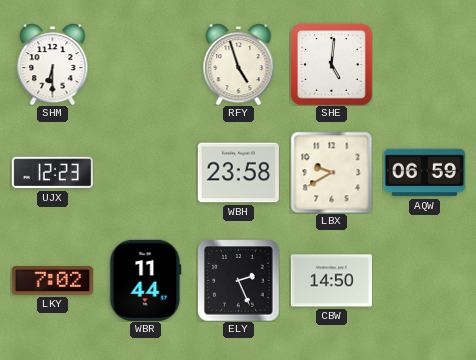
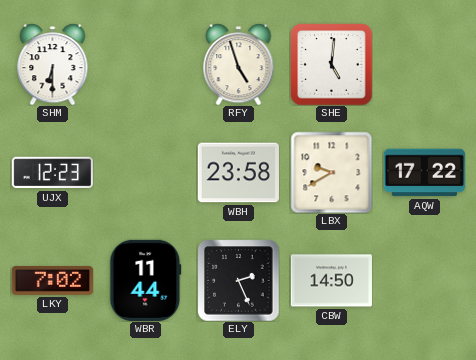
AQW: 06:59 -> 17:22
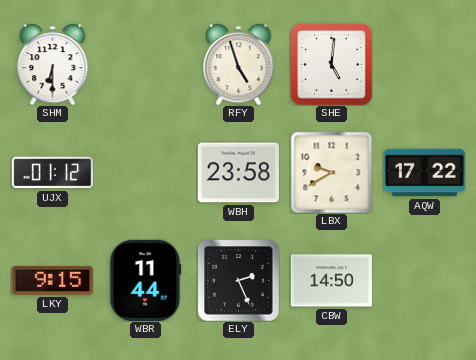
UJX: 12:23 -> 01:12
LKY: 7:02 -> 9:15
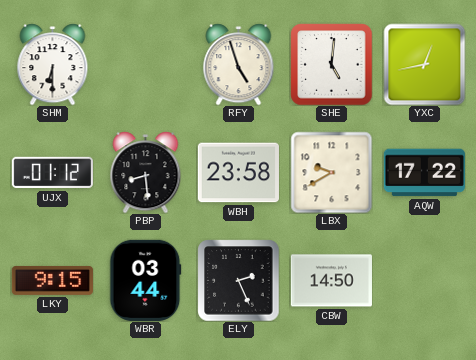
YXC: none -> 12:43
PBP: none -> 8:29
WBR: 11:44 -> 03:44
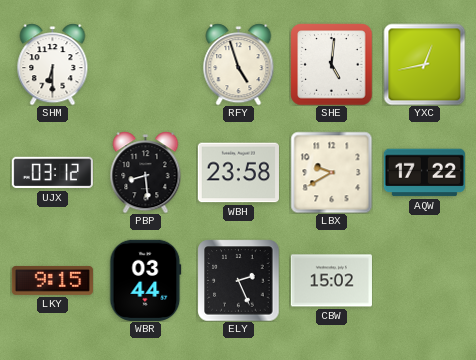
UJX: 01:12 -> 03:12
CBW: 14:50 -> 15:02
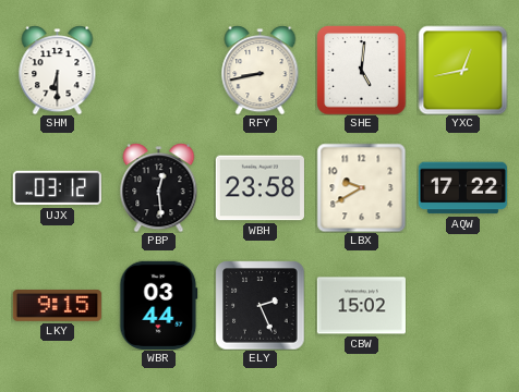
RFY: 4:57 -> 8:43
PBP: 8:29 -> 12:29
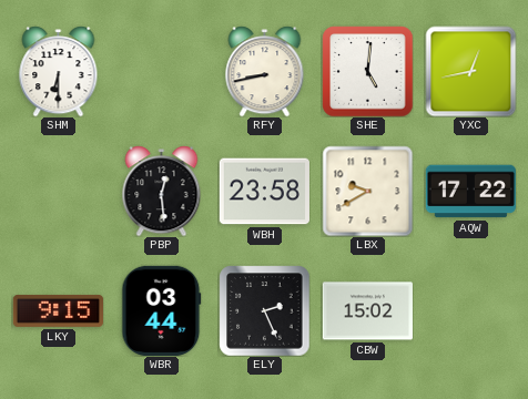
UJX: 03:12 -> none
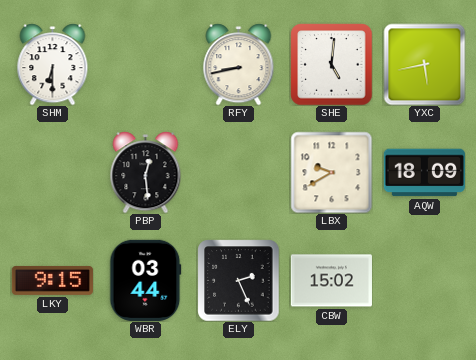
YXC: 12:43 -> 5:43
WBH: 23:58 -> none
AQW: 17:22 -> 18:09
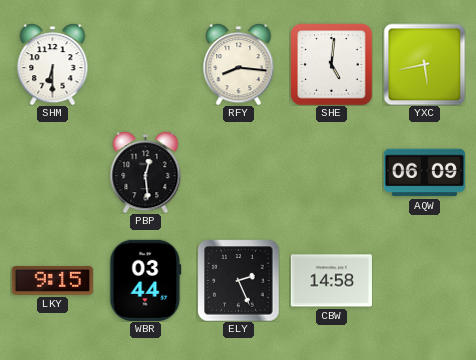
RFY: 8:43 -> 8:16
LBX: 9:40 -> none
AQW: 18:09 -> 06:09
CBW: 15:02 -> 14:58
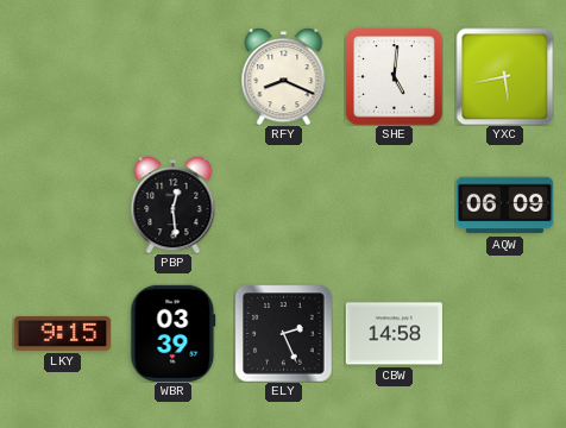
SHM: 6:30 -> none
RFY: 8:16 -> 8:19
WBR: 03:44 -> 03:39
